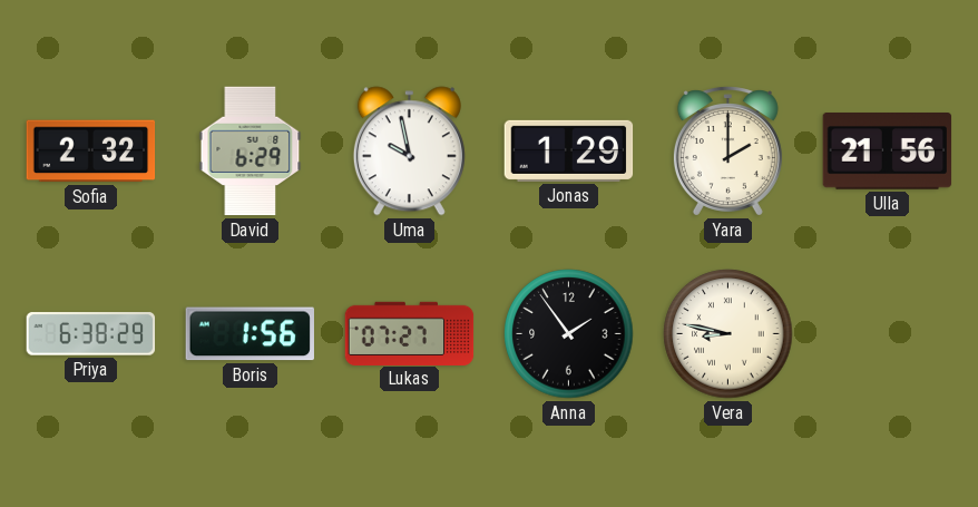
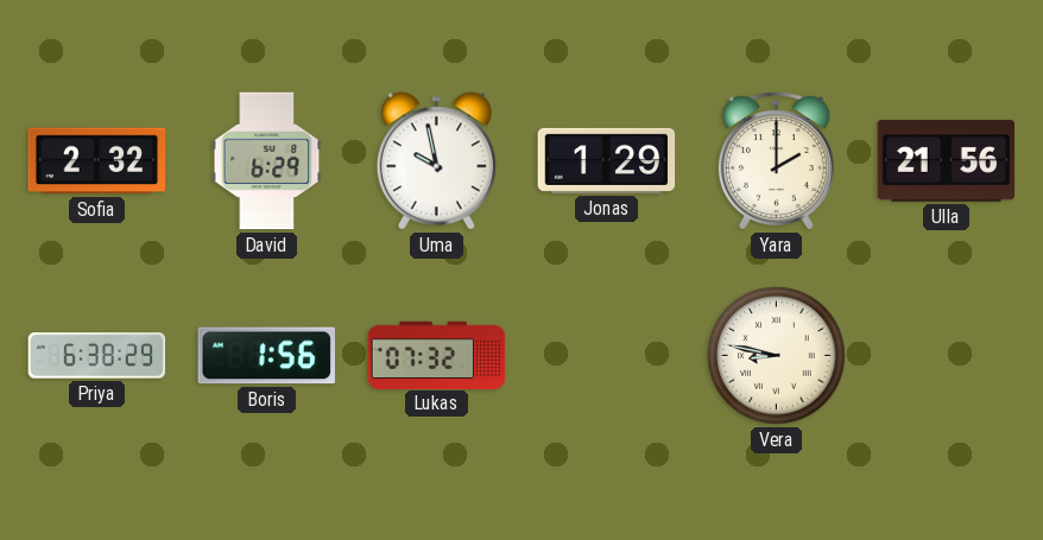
Lukas: 07:27 -> 07:32
Anna: 1:54 -> none
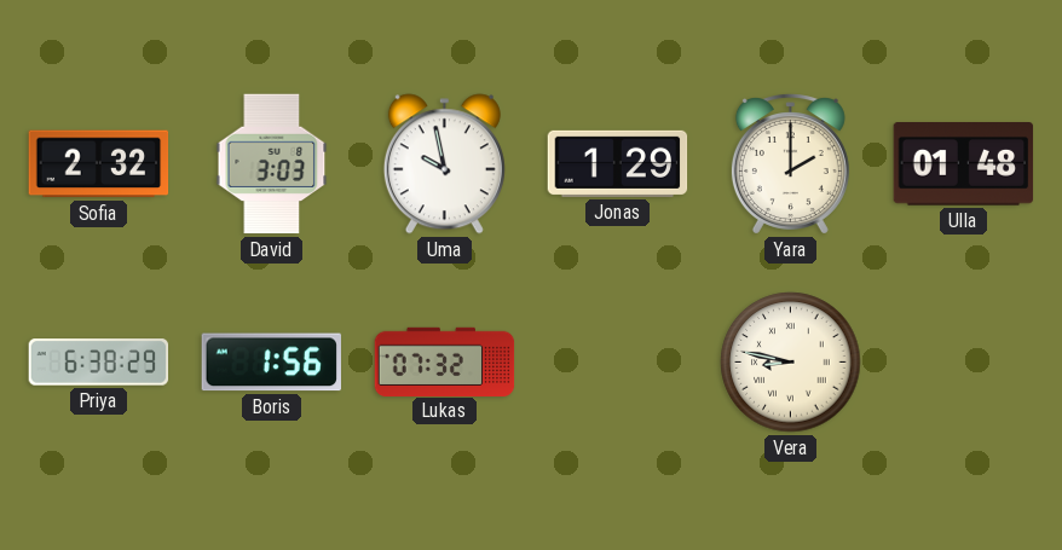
David: 6:29 -> 3:03
Ulla: 21:56 -> 01:48
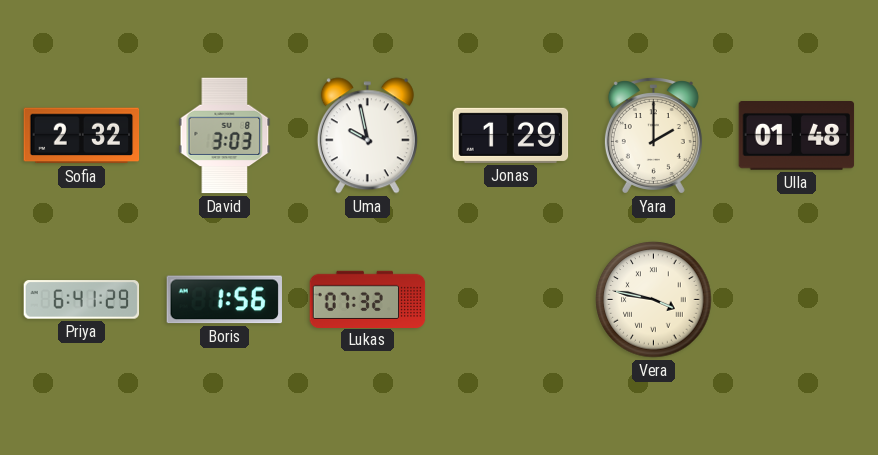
Priya: 6:38 -> 6:41
Vera: 8:47 -> 3:47
